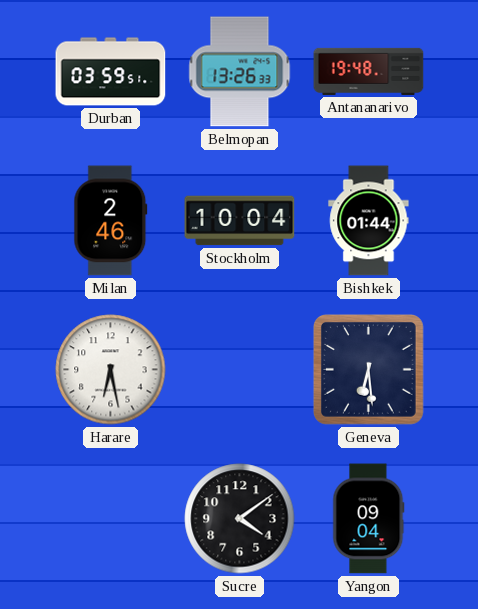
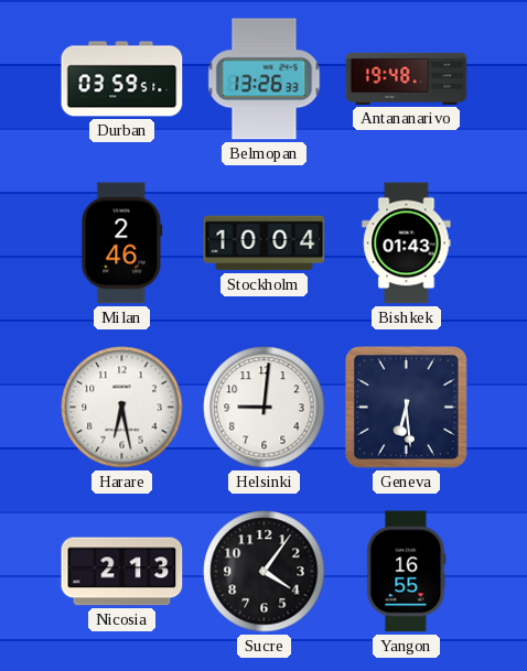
Bishkek: 01:44 -> 01:43
Helsinki: none -> 9:01
Nicosia: none -> 2:13
Sucre: 4:09 -> 4:06
Yangon: 09:04 -> 16:55
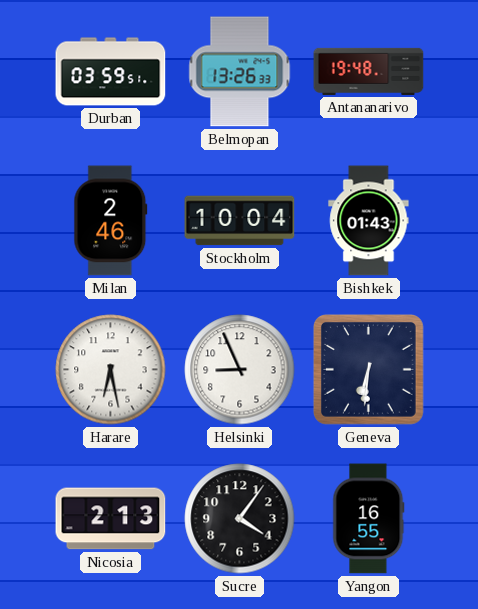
Helsinki: 9:01 -> 8:56
Geneva: 6:29 -> 6:31
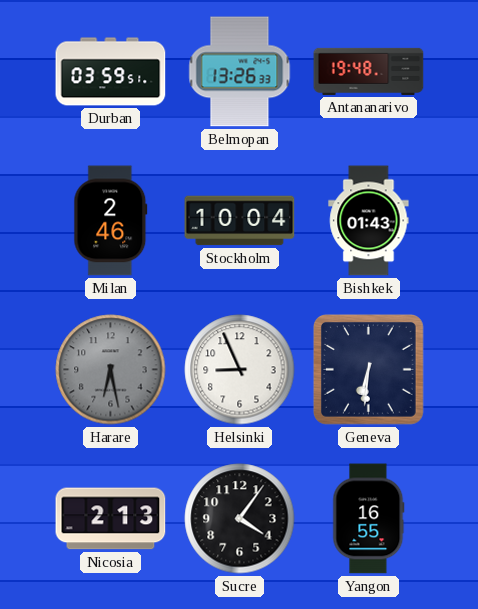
Harare dial: white -> grey
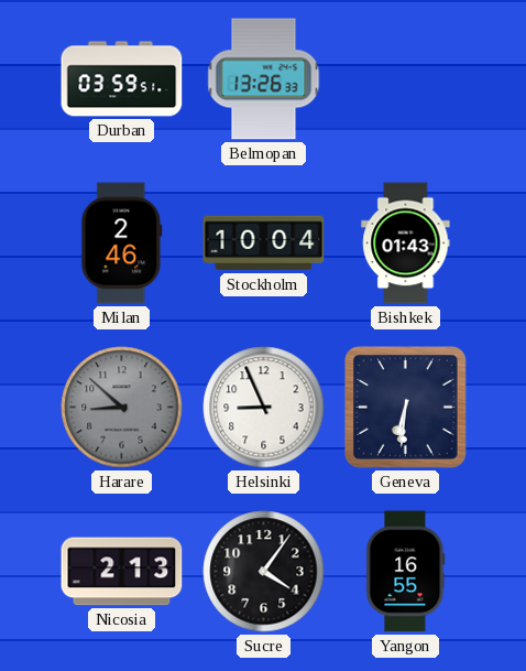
Antananarivo: 19:48 -> none
Harare: 6:28 -> 8:52
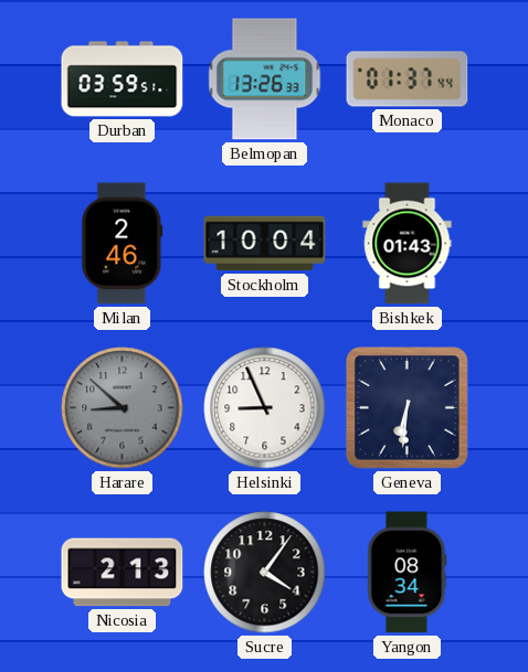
Monaco: none -> 01:37
Yangon: 16:55 -> 08:34
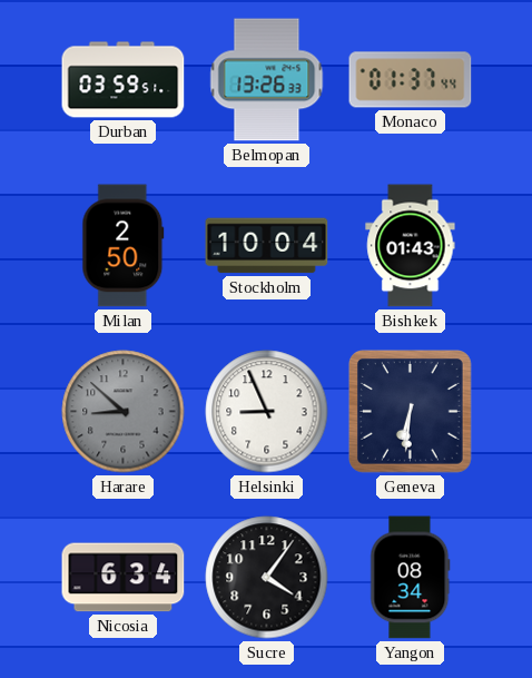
Milan: 2:46 -> 2:50
Nicosia: 2:13 -> 6:34
